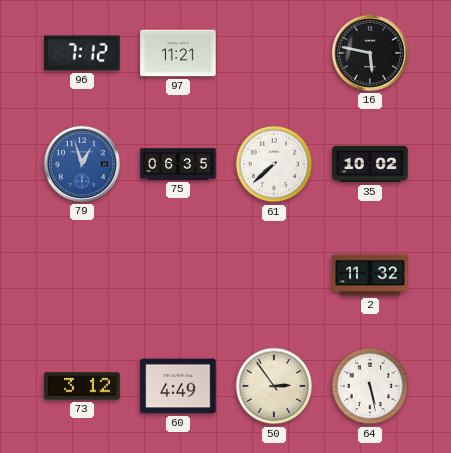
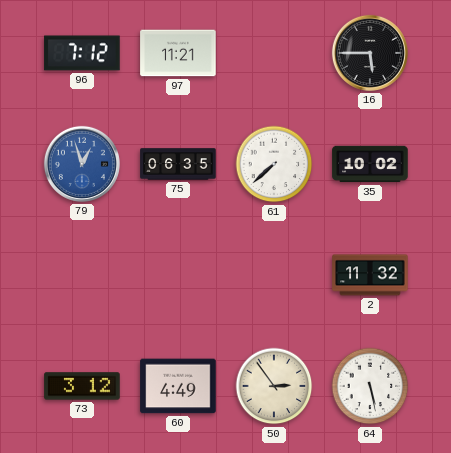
16: 5:47 -> 5:45
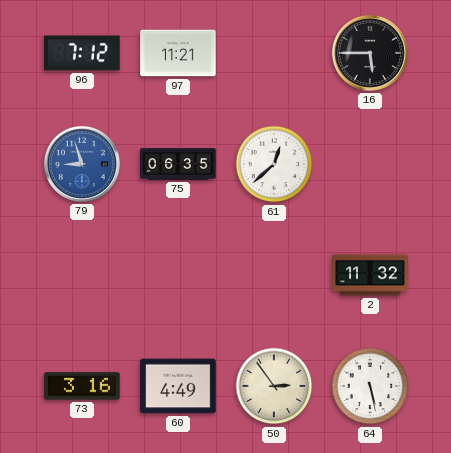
79: 12:57 -> 8:57
61: 7:38 -> 12:38
35: 10:02 -> none
73: 3:12 -> 3:16
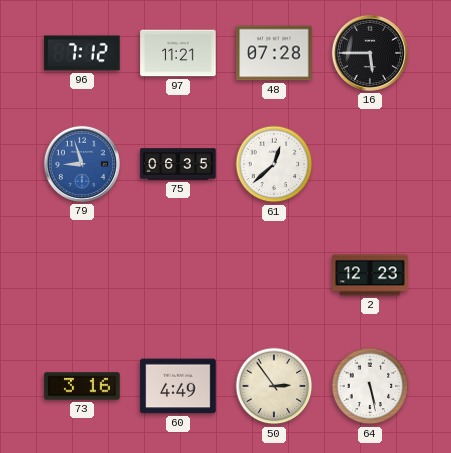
48: none -> 07:28
2: 11:32 -> 12:23
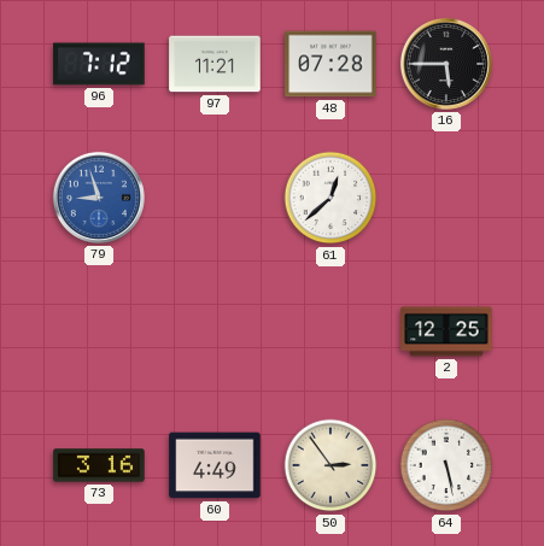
75: 06:35 -> none
2: 12:23 -> 12:25
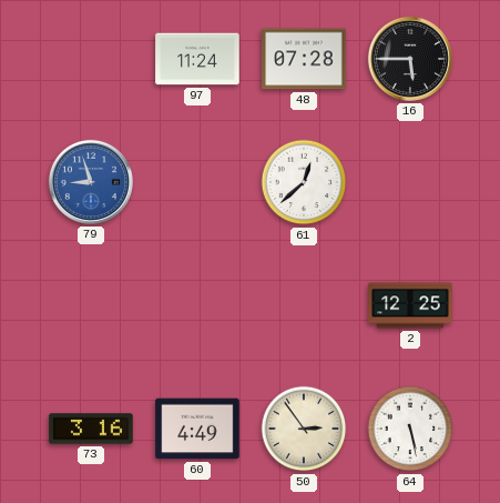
96: 7:12 -> none
97: 11:21 -> 11:24
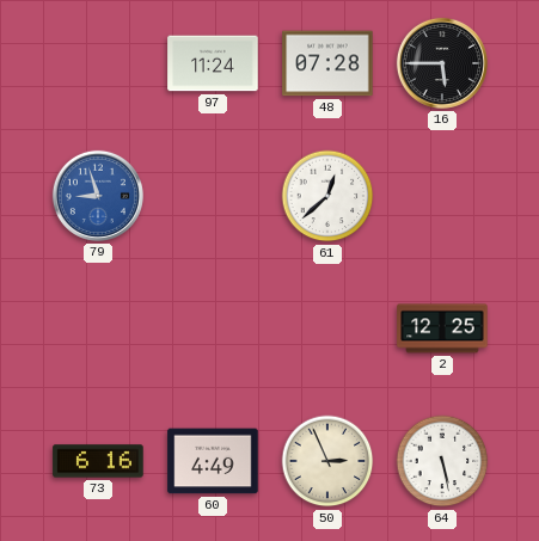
73: 3:16 -> 6:16
50: 2:54 -> 2:56
